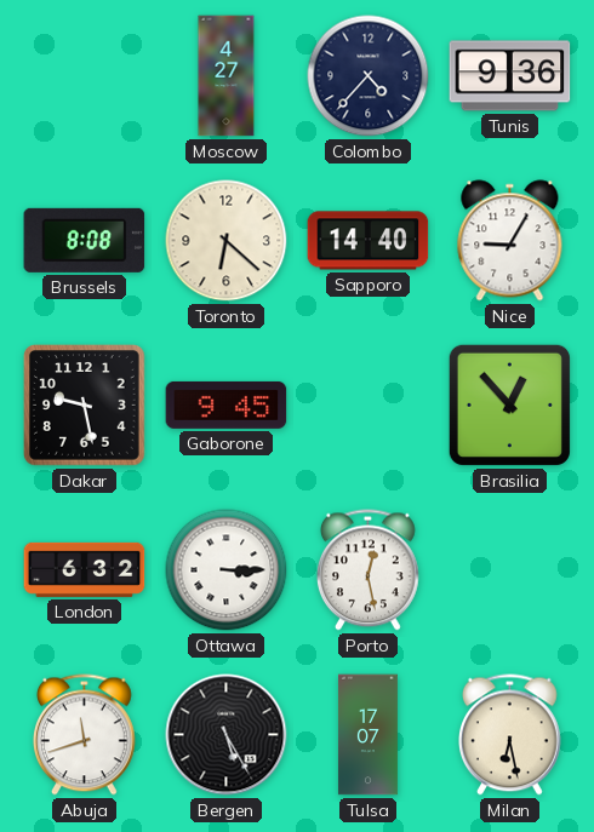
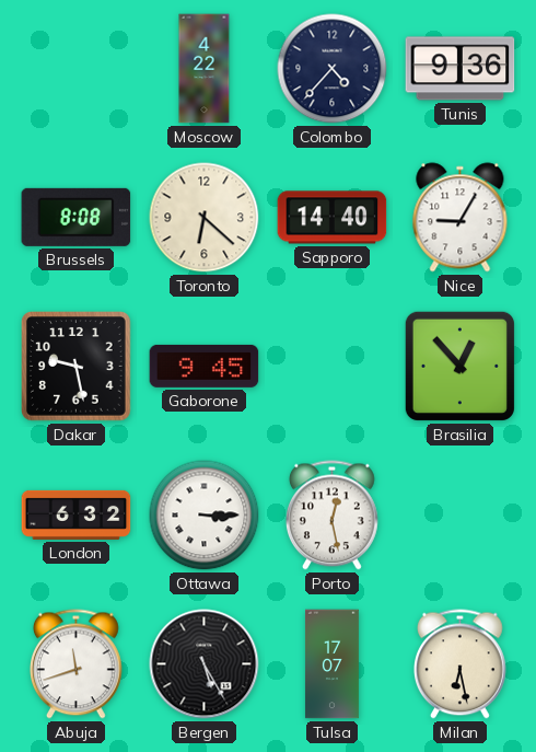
Moscow: 4:27 -> 4:22
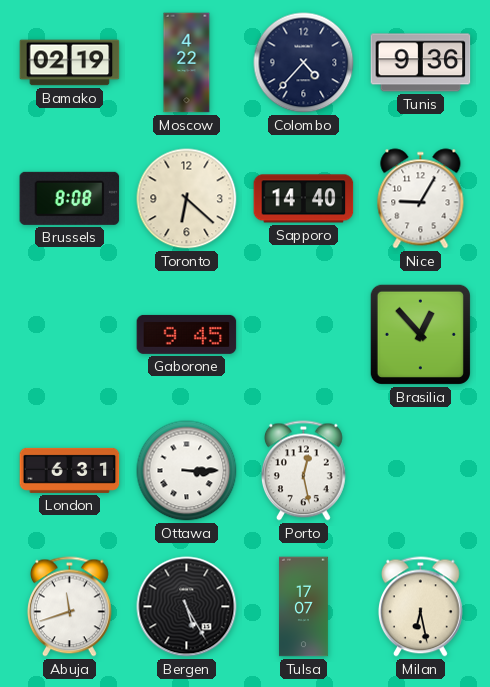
Bamako: none -> 02:19
Dakar: 9:28 -> none
London: 6:32 -> 6:31
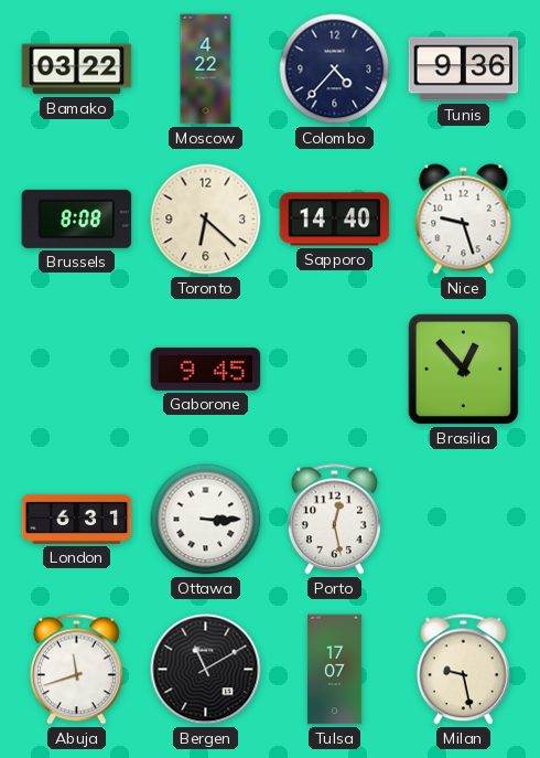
Bamako: 02:19 -> 03:22
Nice: 9:05 -> 9:27
Bergen: 5:25 -> 11:10
Milan: 6:28 -> 9:28
